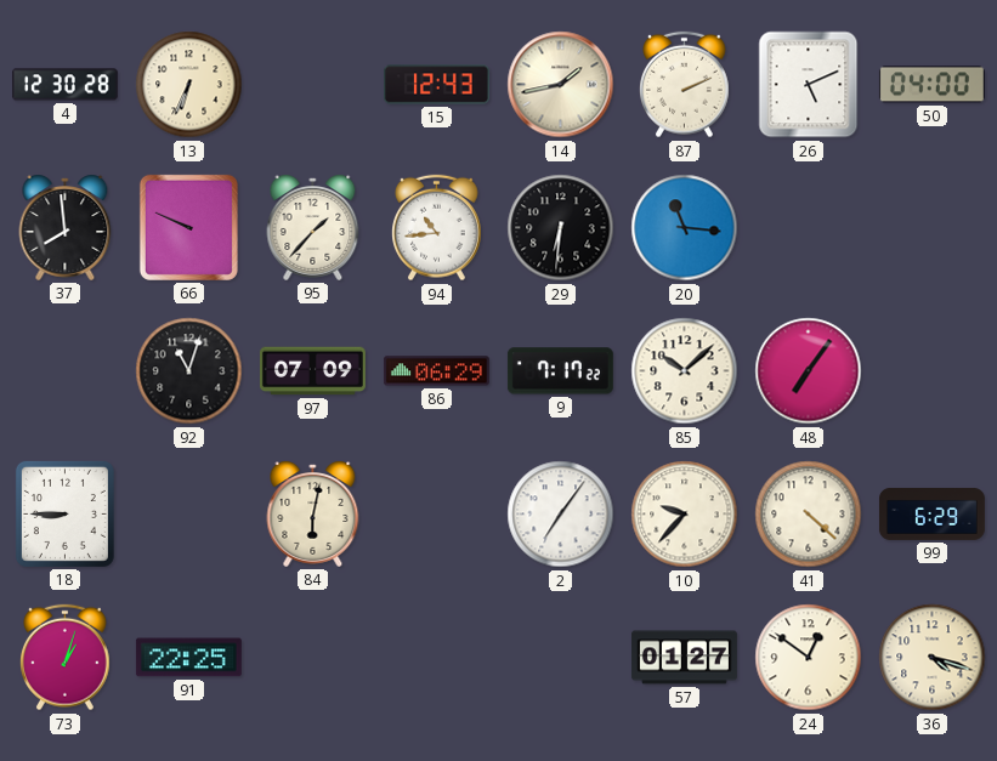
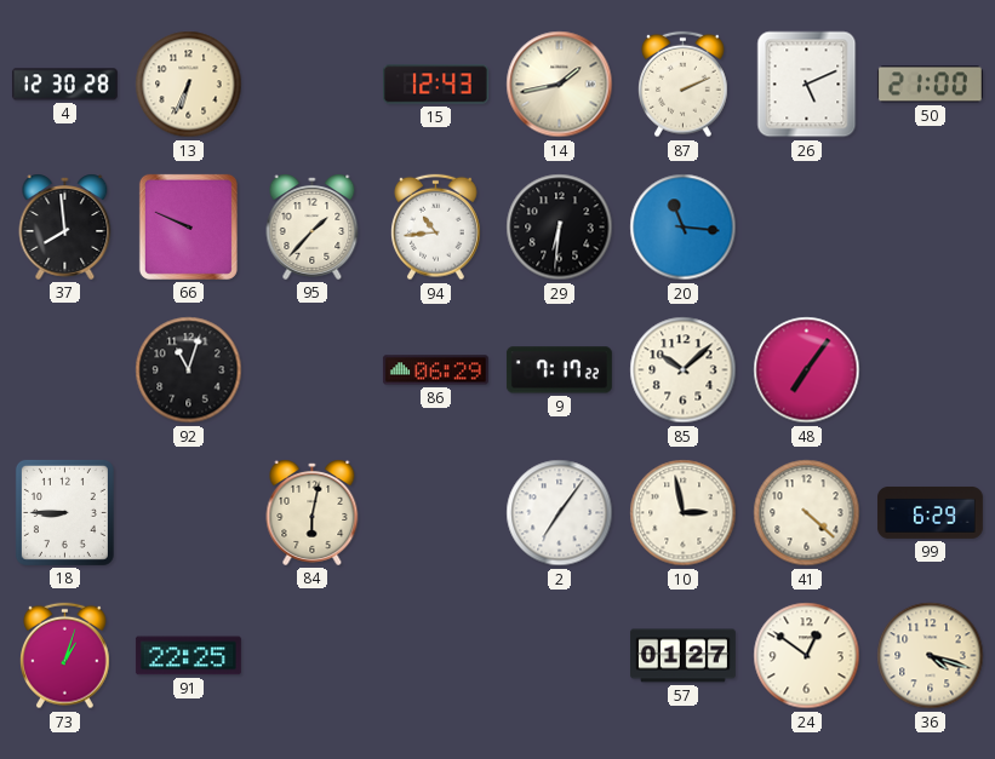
50: 04:00 -> 21:00
97: 07:09 -> none
10: 9:37 -> 2:58
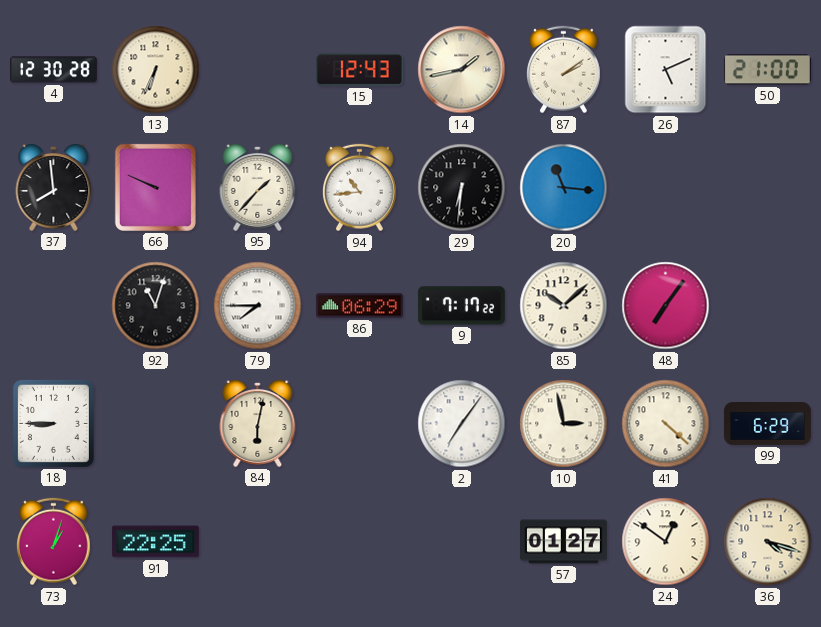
87: 2:11 -> 2:09
79: none -> 7:45
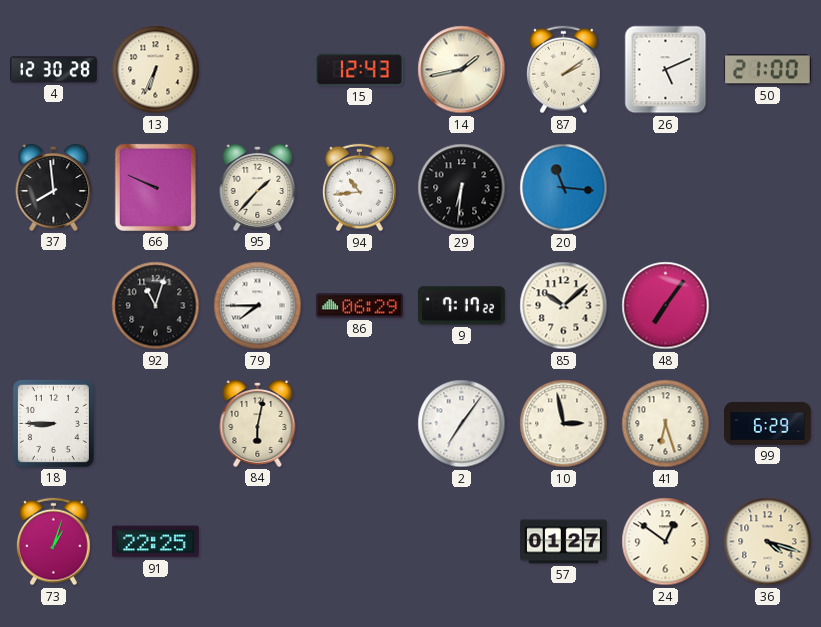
41: 4:22 -> 6:27
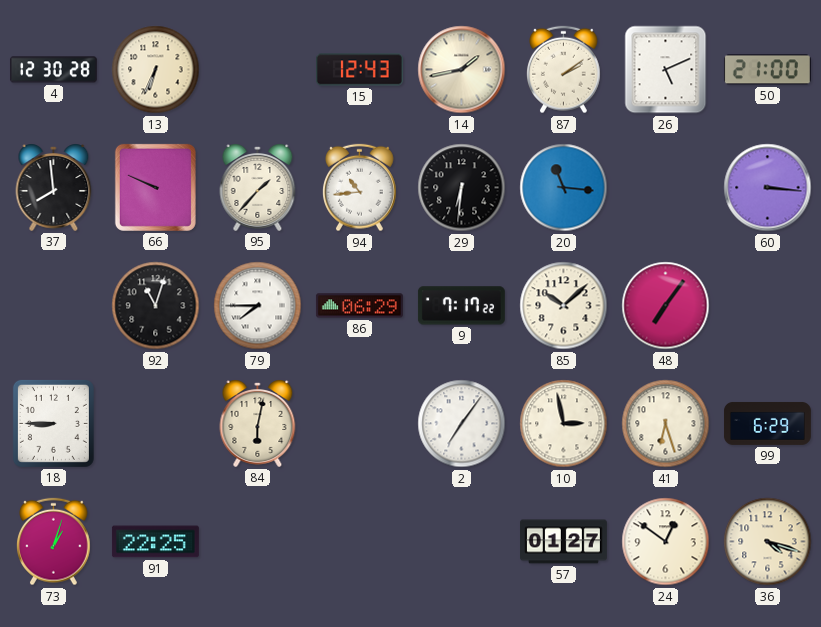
60: none -> 3:16
